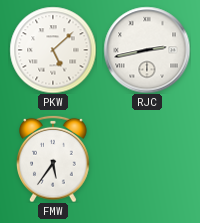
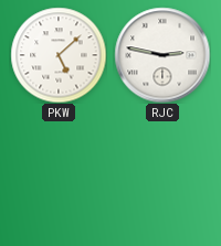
RJC: 2:43 -> 2:47
FMW: 5:36 -> none
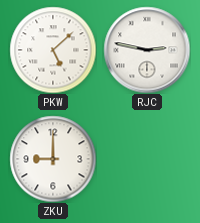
ZKU: none -> 9:00
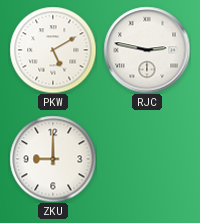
PKW: 5:08 -> 5:10
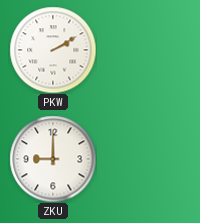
PKW: 5:10 -> 2:10
RJC: 2:47 -> none
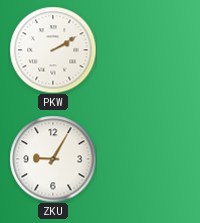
ZKU: 9:00 -> 9:05
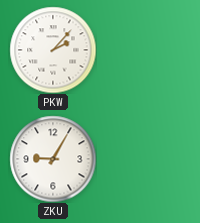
PKW: 2:10 -> 2:07
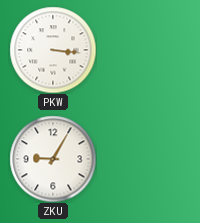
PKW: 2:07 -> 3:16
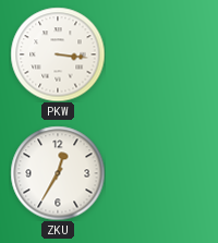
ZKU: 9:05 -> 12:35
